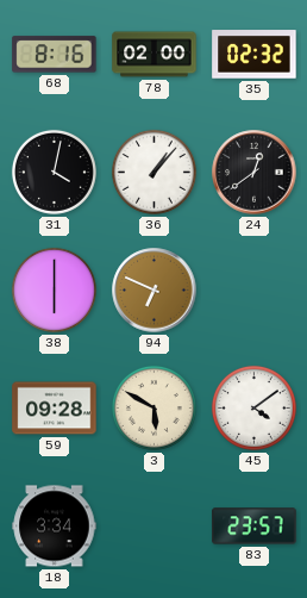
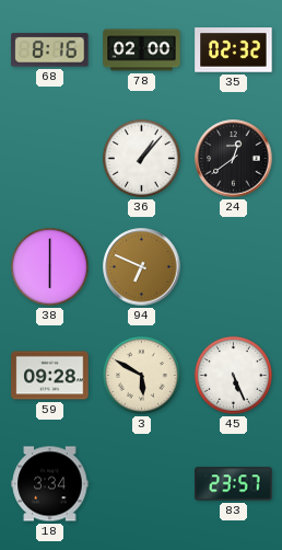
31: 4:02 -> none
45: 4:09 -> 5:26
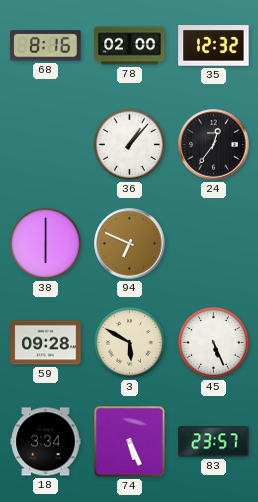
35: 02:32 -> 12:32
24: 12:39 -> 12:36
74: none -> 5:26
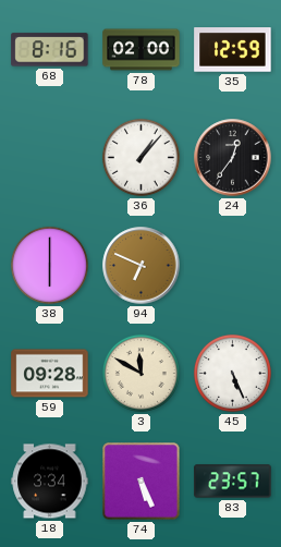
35: 12:32 -> 12:59
3: 5:50 -> 11:50
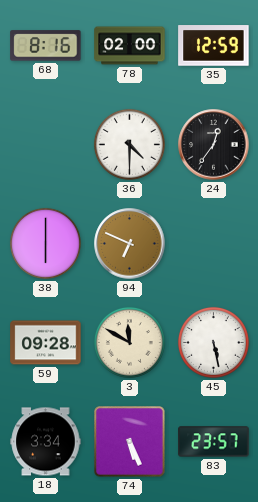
36: 1:07 -> 4:30
45: 5:26 -> 5:28
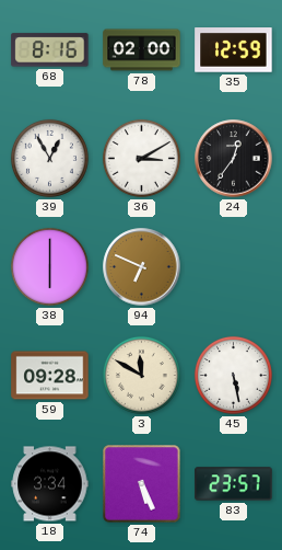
39: none -> 12:55
36: 4:30 -> 3:10
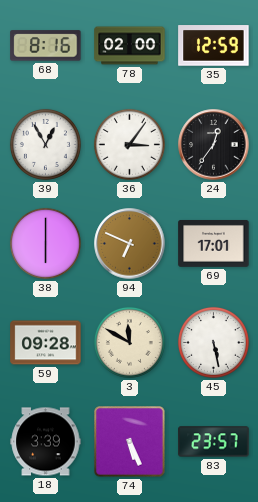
36: 3:10 -> 3:06
69: none -> 17:01
18: 3:34 -> 3:39
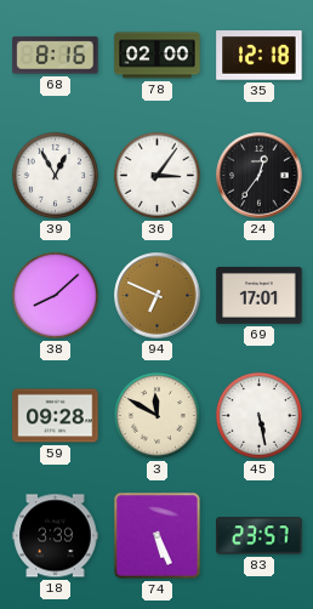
35: 12:59 -> 12:18
38: 6:00 -> 8:08
